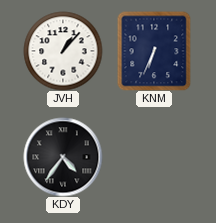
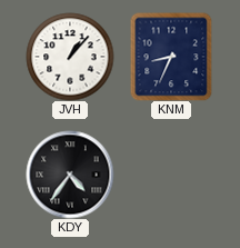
KNM: 6:34 -> 8:34
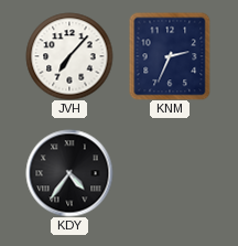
JVH: 1:07 -> 7:07
KNM: 8:34 -> 2:34
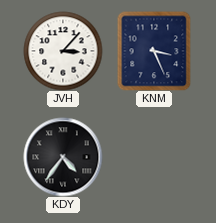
JVH: 7:07 -> 3:07
KNM: 2:34 -> 3:26
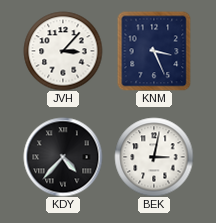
KDY: 4:36 -> 4:37
BEK: none -> 3:02
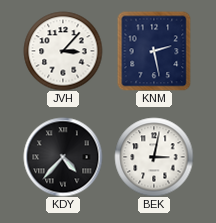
KNM: 3:26 -> 2:28
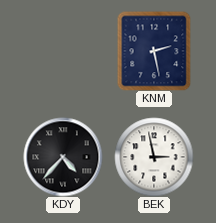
JVH: 3:07 -> none
BEK: 3:02 -> 2:58
